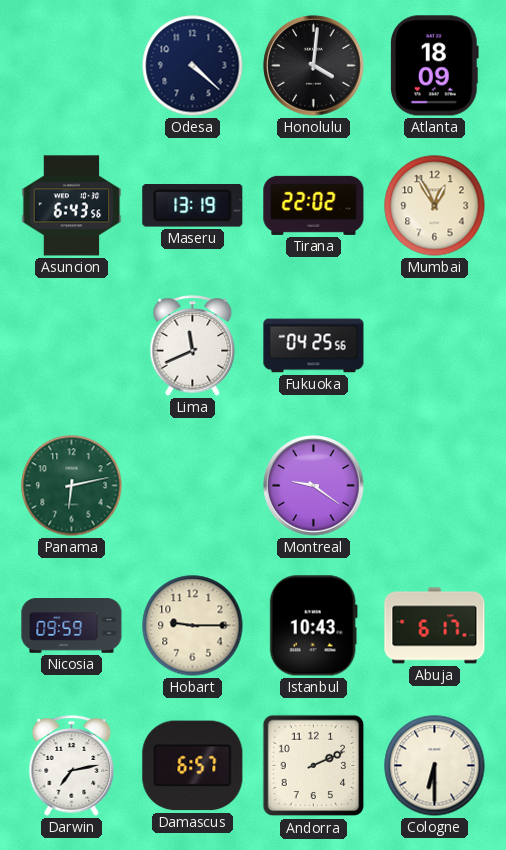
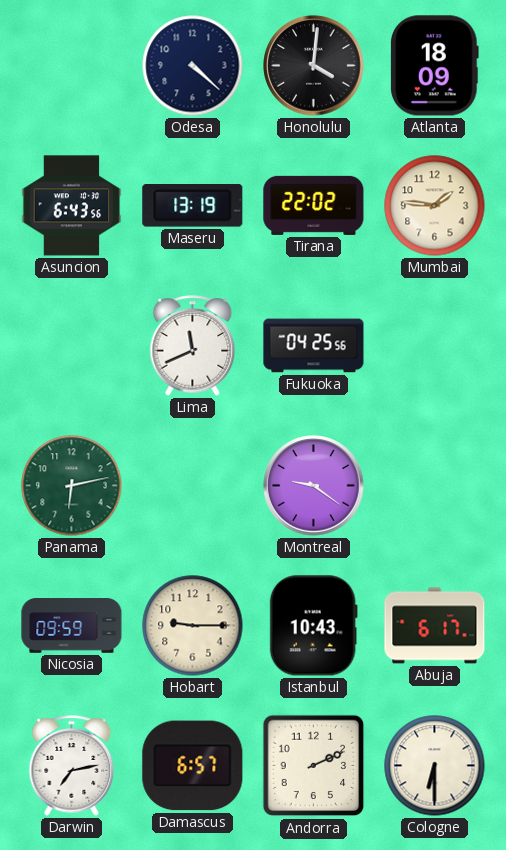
Mumbai: 12:55 -> 1:46
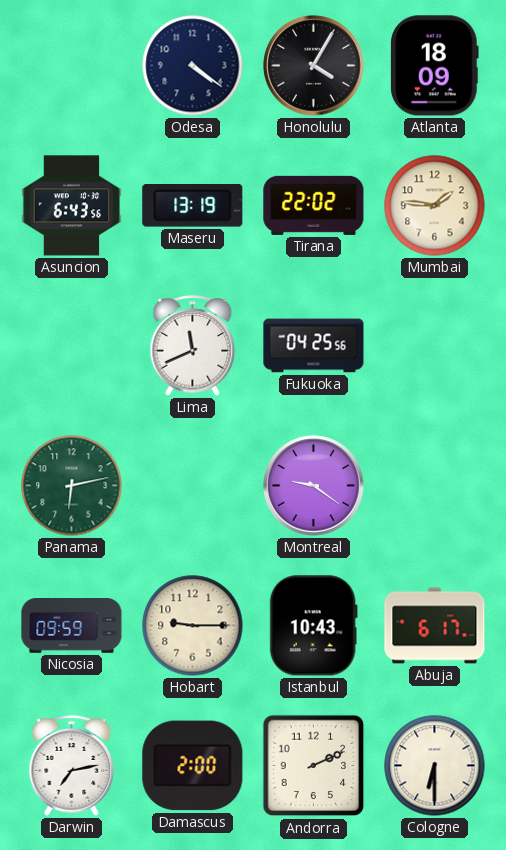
Odesa: 4:22 -> 4:21
Honolulu: 4:01 -> 4:05
Damascus: 6:57 -> 2:00
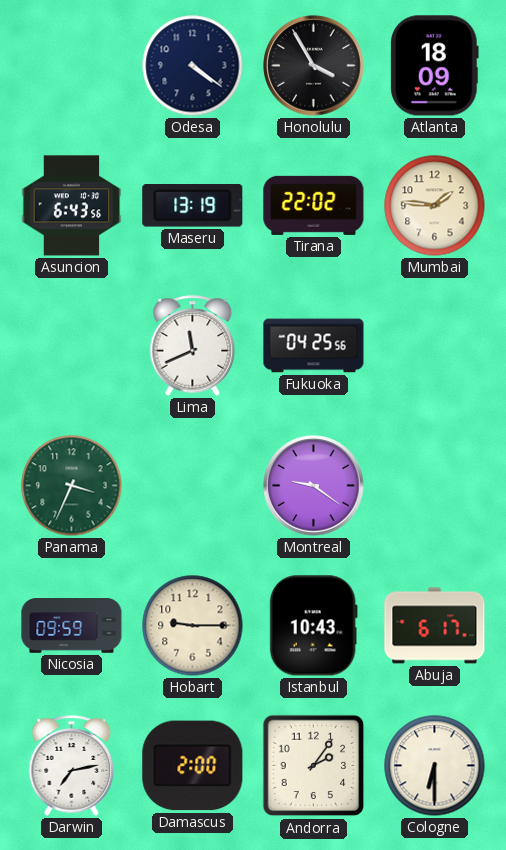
Honolulu: 4:05 -> 3:55
Panama: 6:13 -> 3:34
Andorra: 2:11 -> 2:06
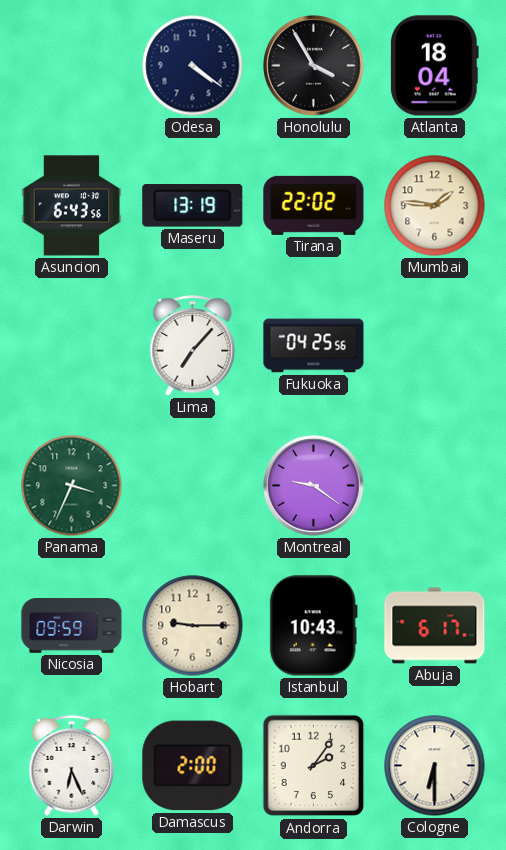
Atlanta: 18:09 -> 18:04
Lima: 11:41 -> 7:07
Darwin: 7:13 -> 6:26
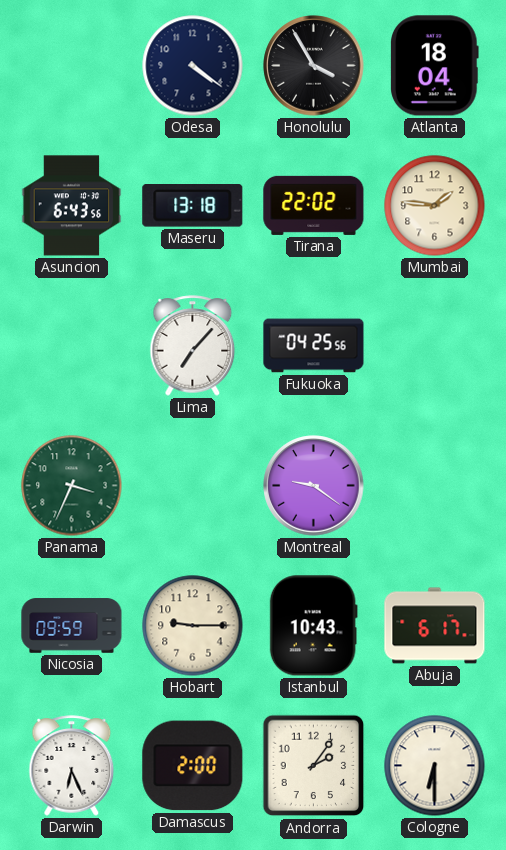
Maseru: 13:19 -> 13:18
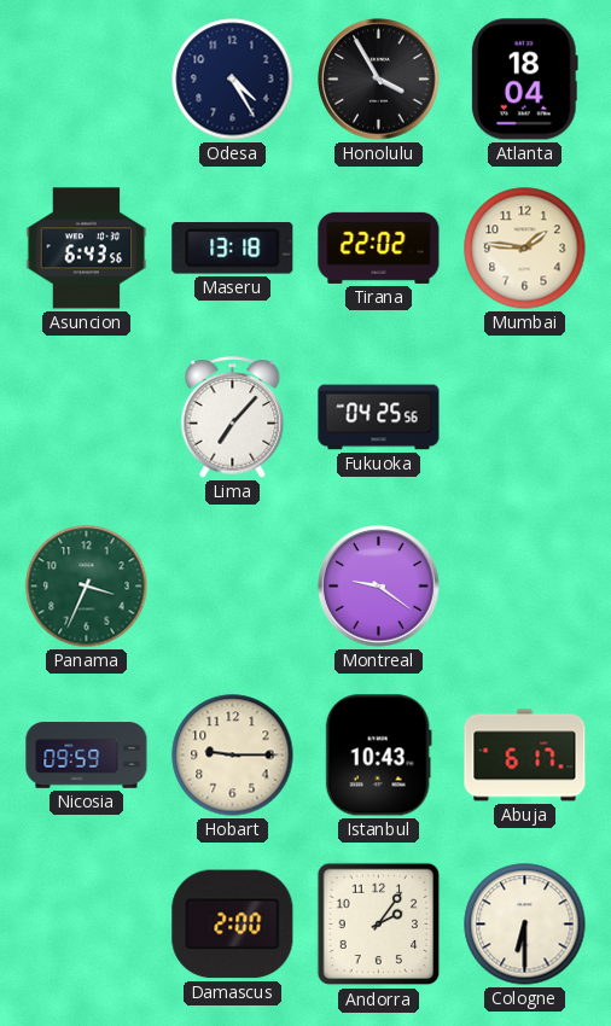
Odesa: 4:21 -> 4:25
Darwin: 6:26 -> none
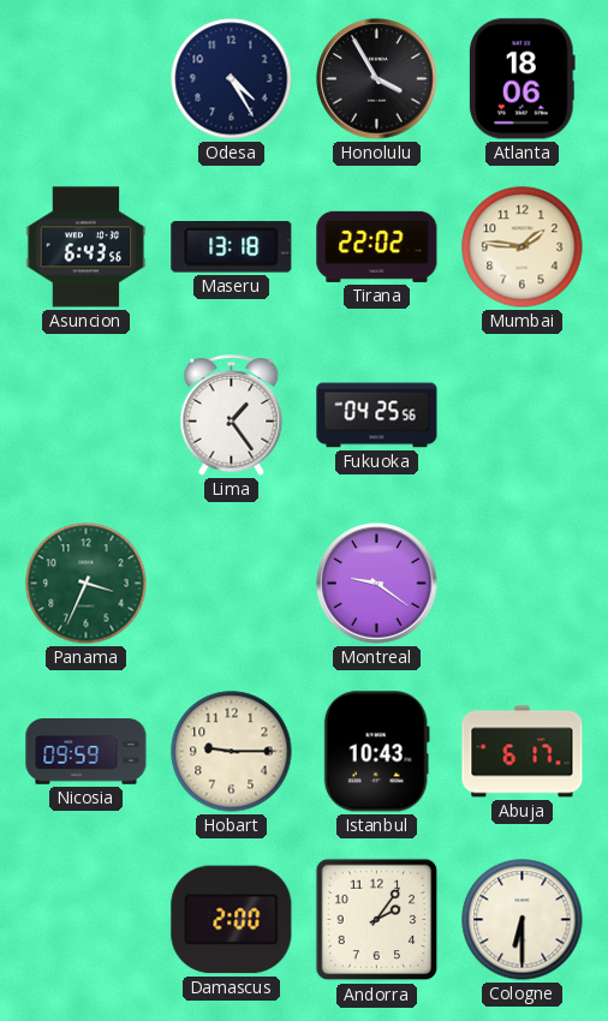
Atlanta: 18:04 -> 18:06
Lima: 7:07 -> 1:24
